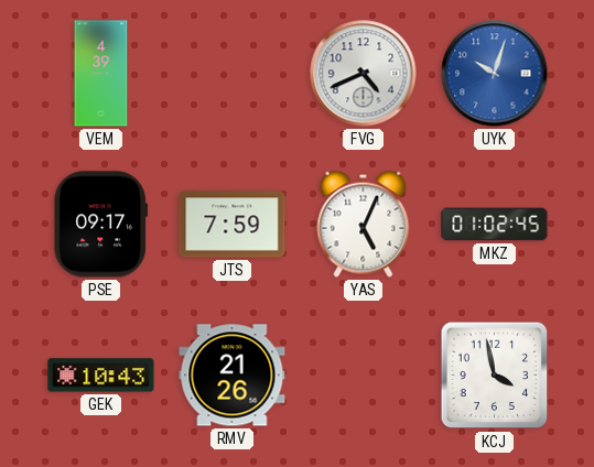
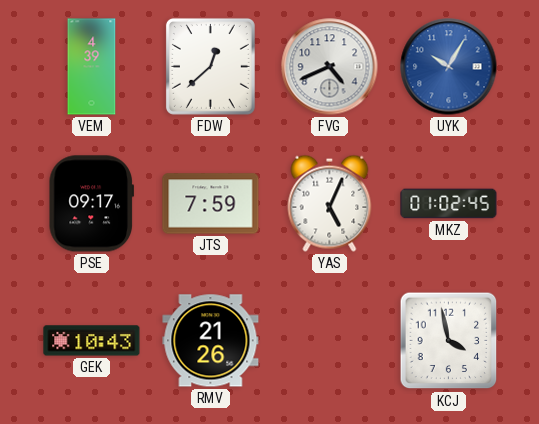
FDW: none -> 12:38
UYK: 10:03 -> 10:05
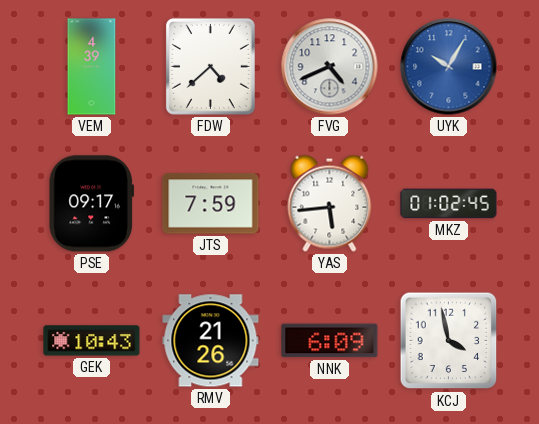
FDW: 12:38 -> 4:38
YAS: 5:04 -> 5:44
NNK: none -> 6:09
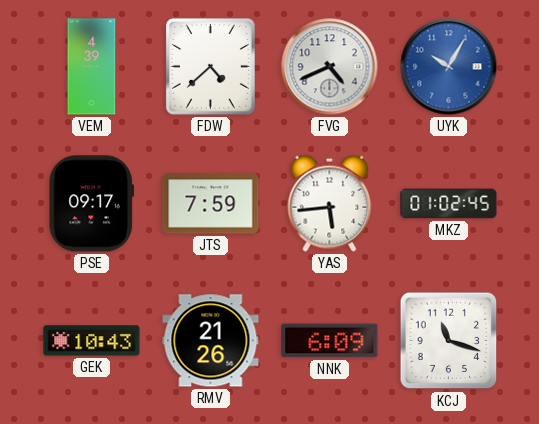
KCJ: 3:58 -> 11:18
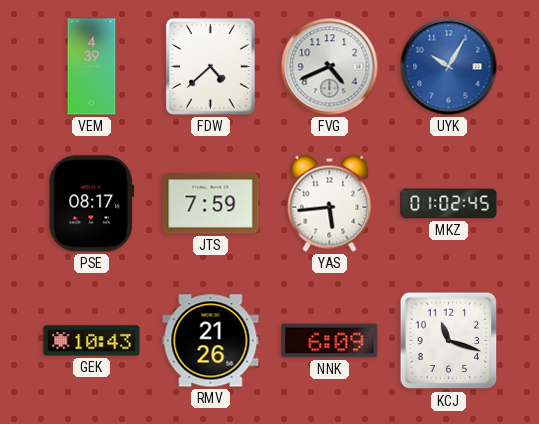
PSE: 09:17 -> 08:17
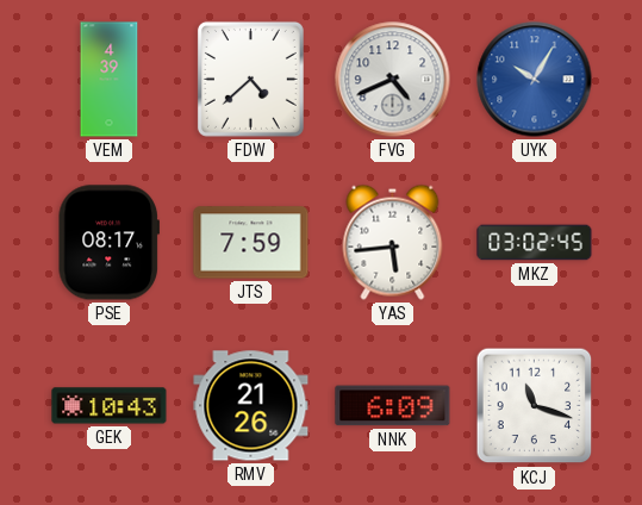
MKZ: 01:02 -> 03:02
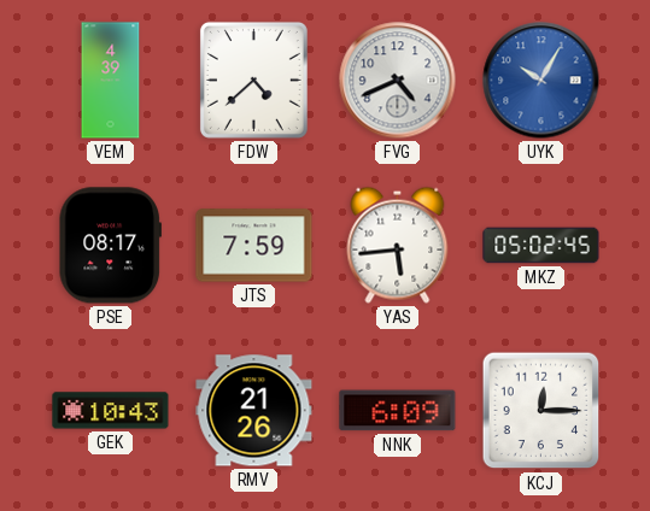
MKZ: 03:02 -> 05:02
KCJ: 11:18 -> 12:15
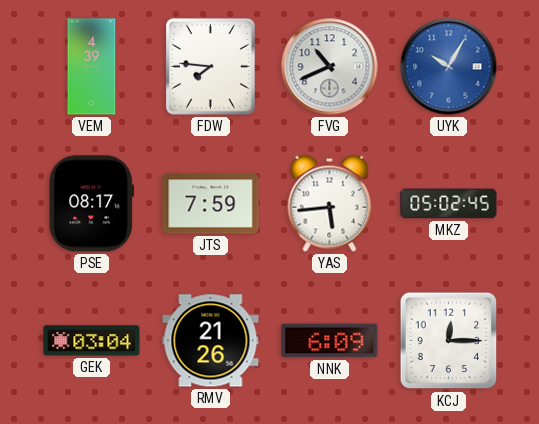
FDW: 4:38 -> 7:46
FVG: 4:41 -> 10:41
GEK: 10:43 -> 03:04
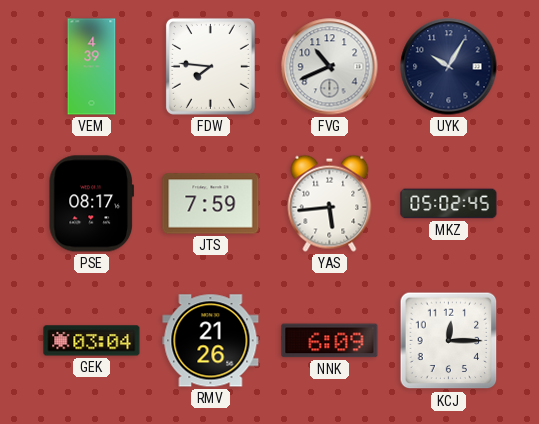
UYK dial: blue -> navy
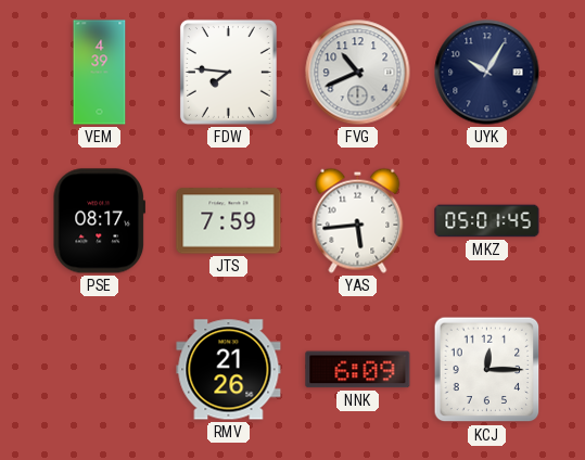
MKZ: 05:02 -> 05:01
GEK: 03:04 -> none
